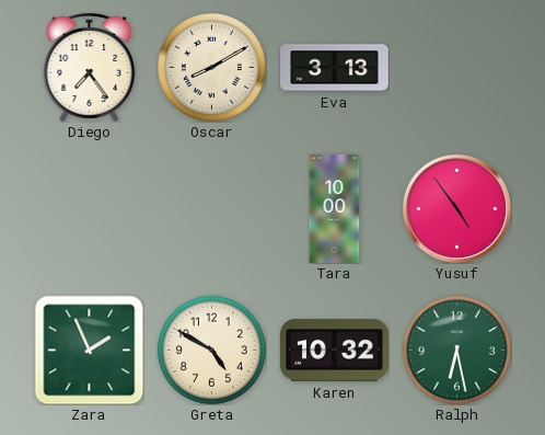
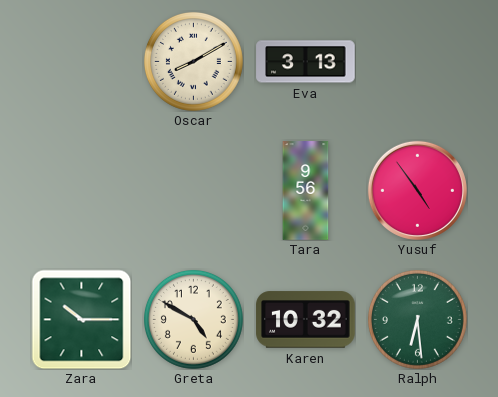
Diego: 7:24 -> none
Tara: 10:00 -> 9:56
Zara: 1:56 -> 10:15
Ralph: 6:28 -> 6:29
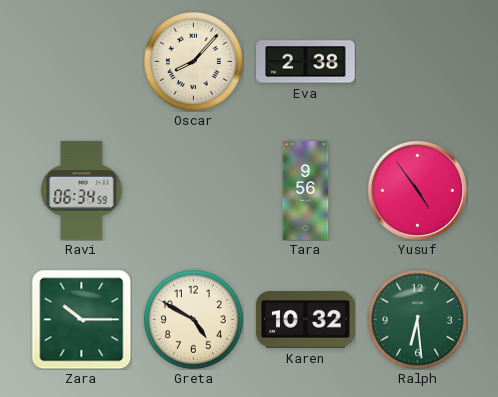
Oscar: 8:10 -> 8:07
Eva: 3:13 -> 2:38
Ravi: none -> 06:34
